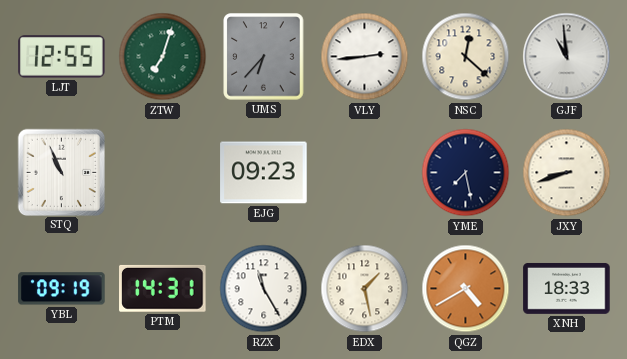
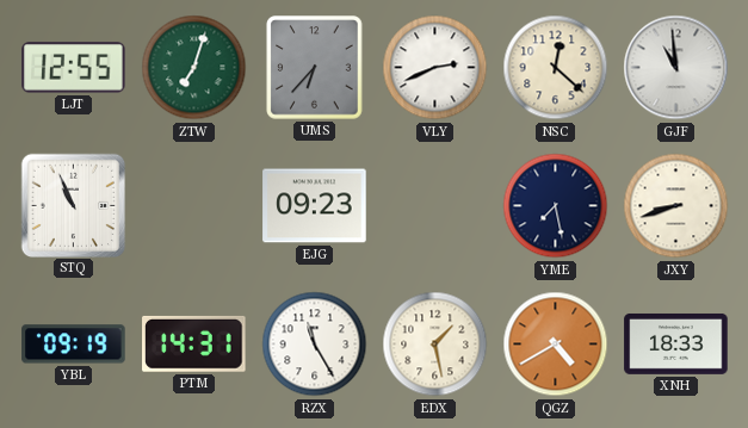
VLY: 2:44 -> 2:41
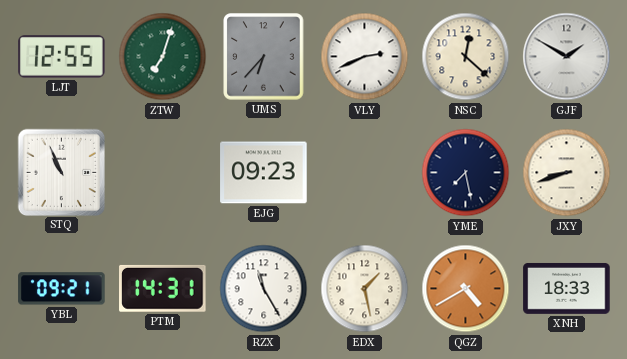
GJF: 10:59 -> 1:50
YBL: 09:19 -> 09:21
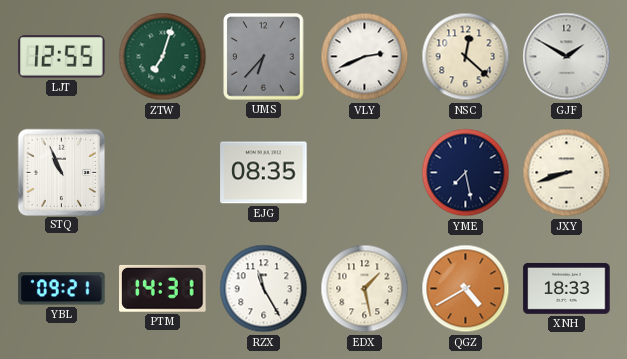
EJG: 09:23 -> 08:35
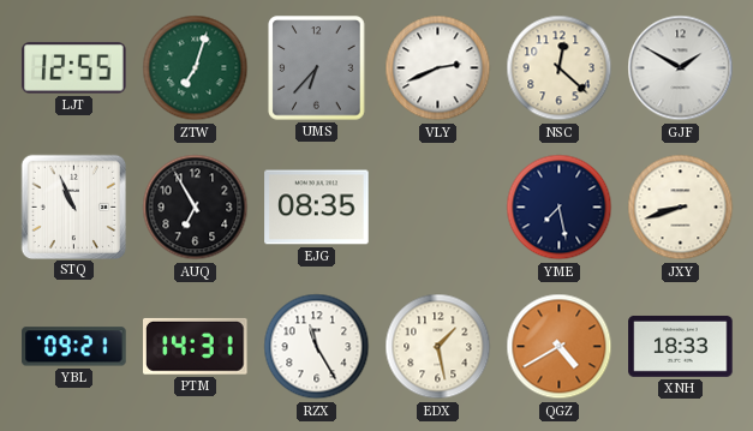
AUQ: none -> 6:55
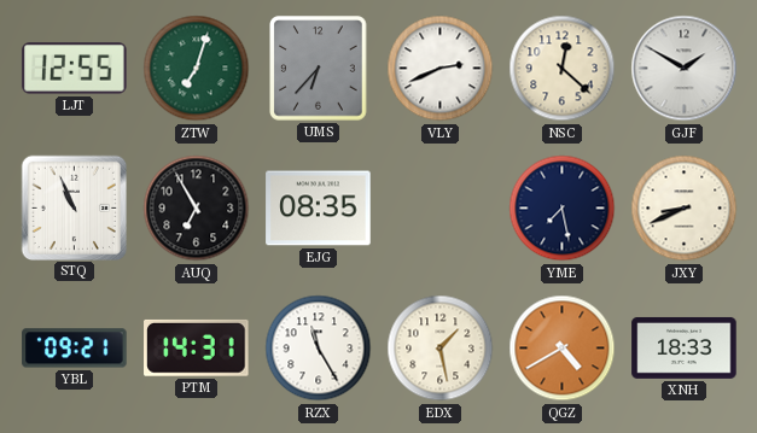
JXY: 8:42 -> 8:41
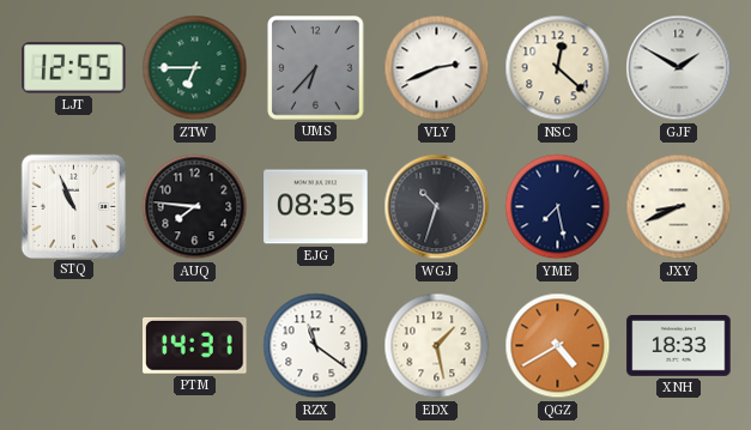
ZTW: 7:03 -> 6:45
AUQ: 6:55 -> 7:46
WGJ: none -> 10:33
YBL: 09:21 -> none
RZX: 11:25 -> 11:21
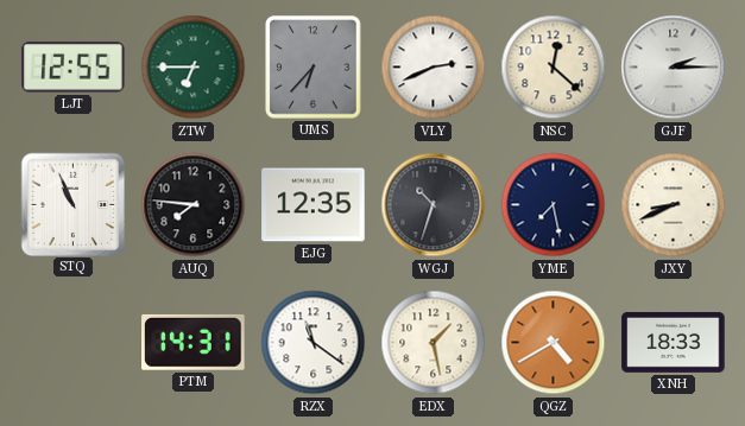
GJF: 1:50 -> 2:15
EJG: 08:35 -> 12:35
